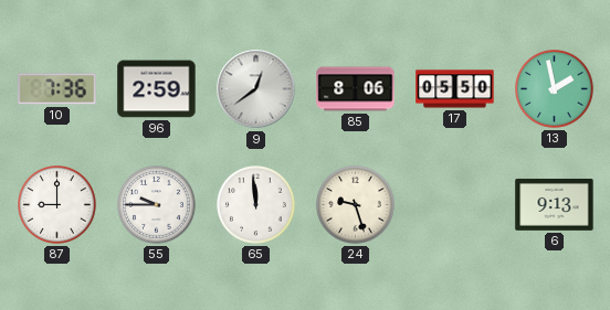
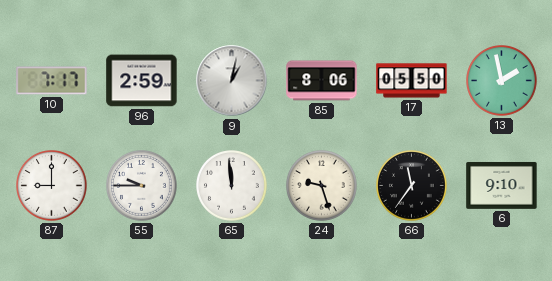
10: 7:36 -> 7:17
9: 12:39 -> 1:02
66: none -> 11:36
6: 9:13 -> 9:10
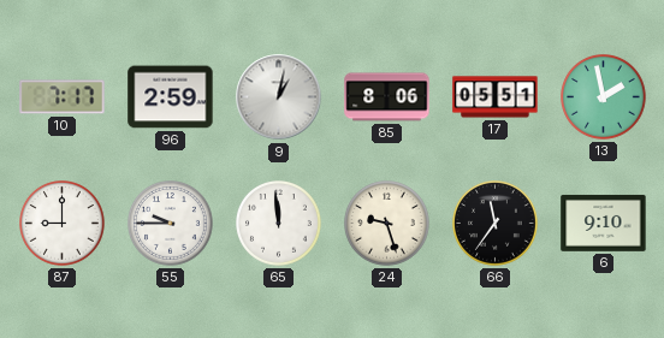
17: 05:50 -> 05:51
